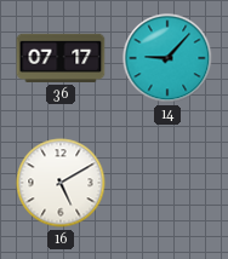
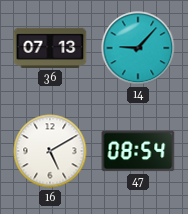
36: 07:17 -> 07:13
47: none -> 08:54
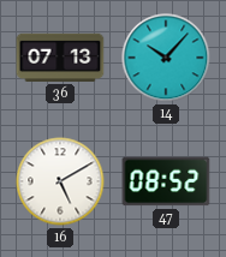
14: 9:07 -> 10:07
47: 08:54 -> 08:52
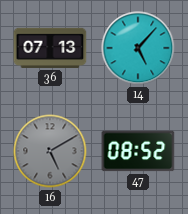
14: 10:07 -> 5:07
16 dial: white -> grey
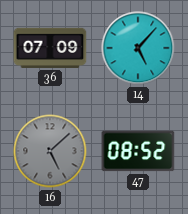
36: 07:13 -> 07:09
16: 5:10 -> 5:08
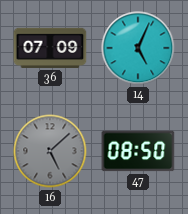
14: 5:07 -> 5:04
47: 08:52 -> 08:50
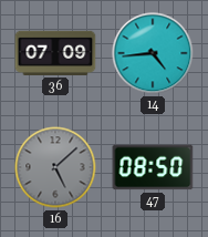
14: 5:04 -> 4:44
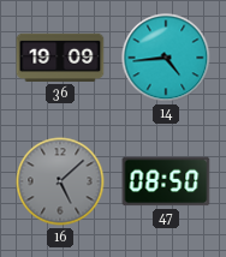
36: 07:09 -> 19:09
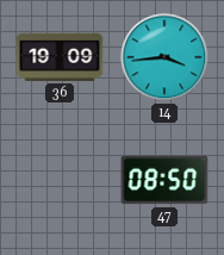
14: 4:44 -> 3:44
16: 5:08 -> none
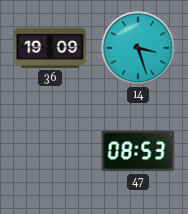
14: 3:44 -> 3:27
47: 08:50 -> 08:53
